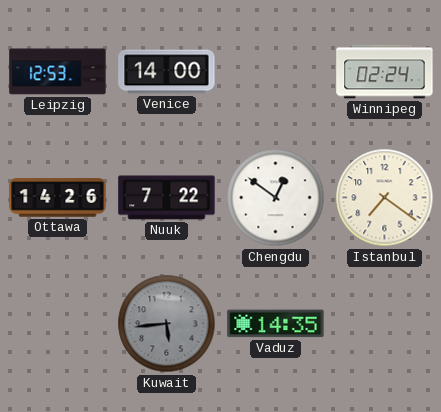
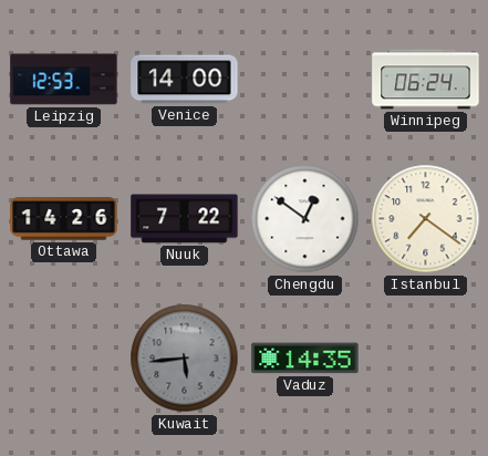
Winnipeg: 02:24 -> 06:24
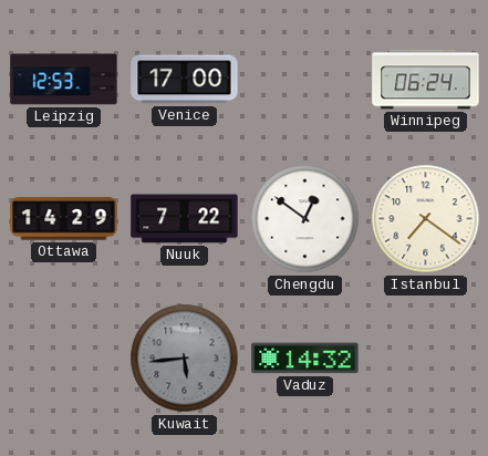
Venice: 14:00 -> 17:00
Ottawa: 14:26 -> 14:29
Vaduz: 14:35 -> 14:32
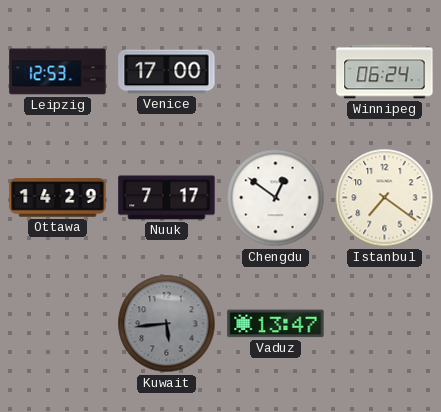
Nuuk: 7:22 -> 7:17
Vaduz: 14:32 -> 13:47
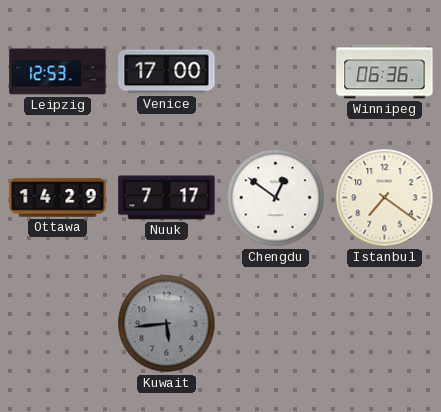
Winnipeg: 06:24 -> 06:36
Vaduz: 13:47 -> none
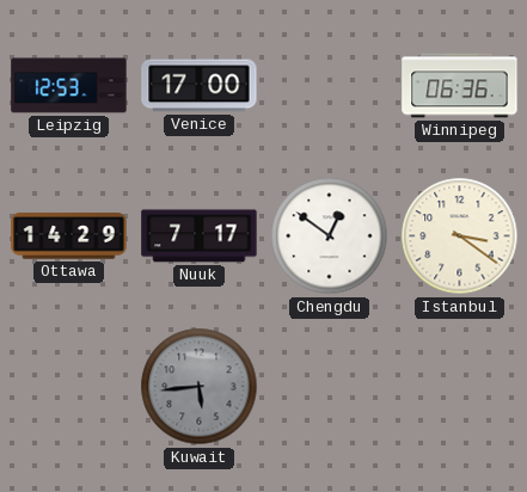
Istanbul: 7:21 -> 3:21
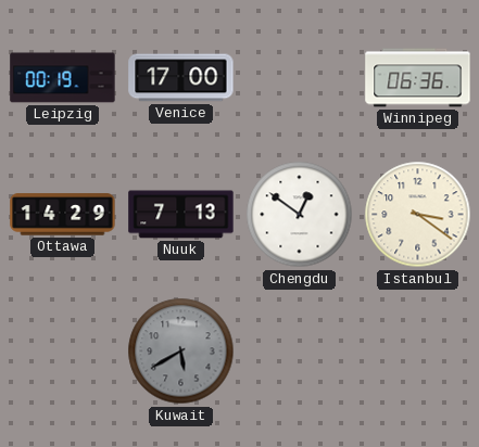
Leipzig: 12:53 -> 00:19
Nuuk: 7:17 -> 7:13
Kuwait: 5:44 -> 5:40
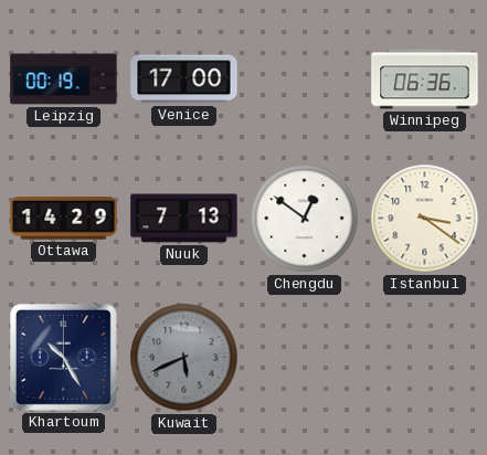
Khartoum: none -> 10:25
Kuwait: 5:40 -> 5:41
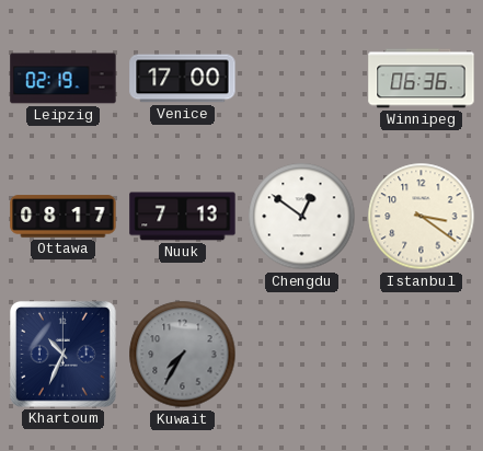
Leipzig: 00:19 -> 02:19
Ottawa: 14:29 -> 08:17
Khartoum: 10:25 -> 10:34
Kuwait: 5:41 -> 7:35
